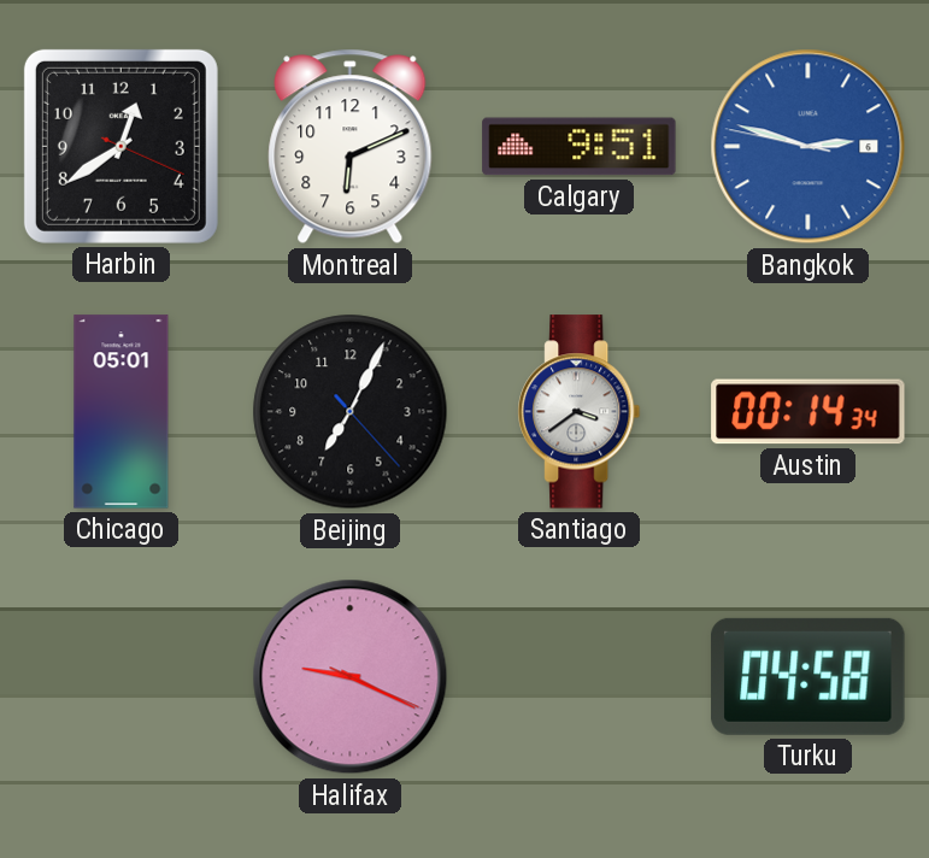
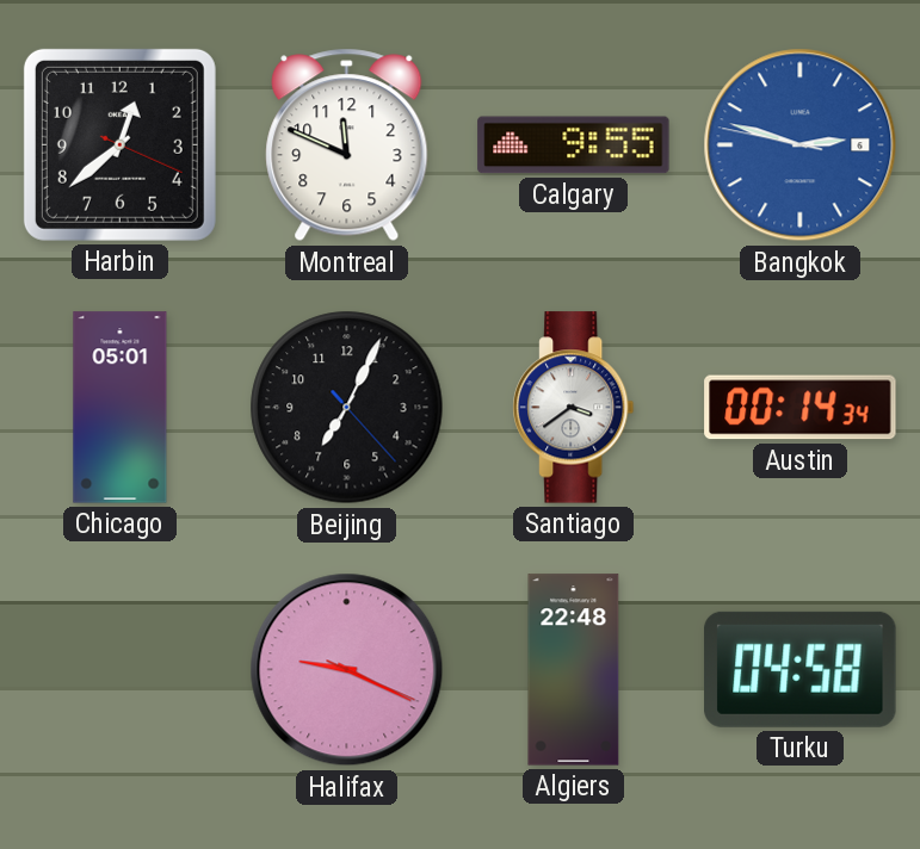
Harbin: 12:39 -> 12:38
Montreal: 6:11 -> 11:49
Calgary: 9:51 -> 9:55
Algiers: none -> 22:48
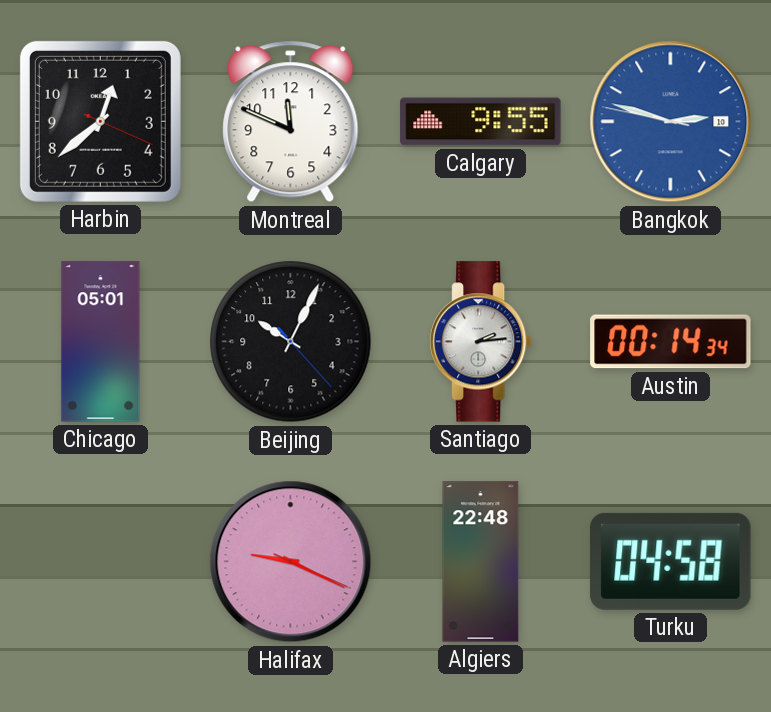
Bangkok date: 6 -> 10
Beijing: 7:04 -> 10:04
Santiago: 3:39 -> 2:14
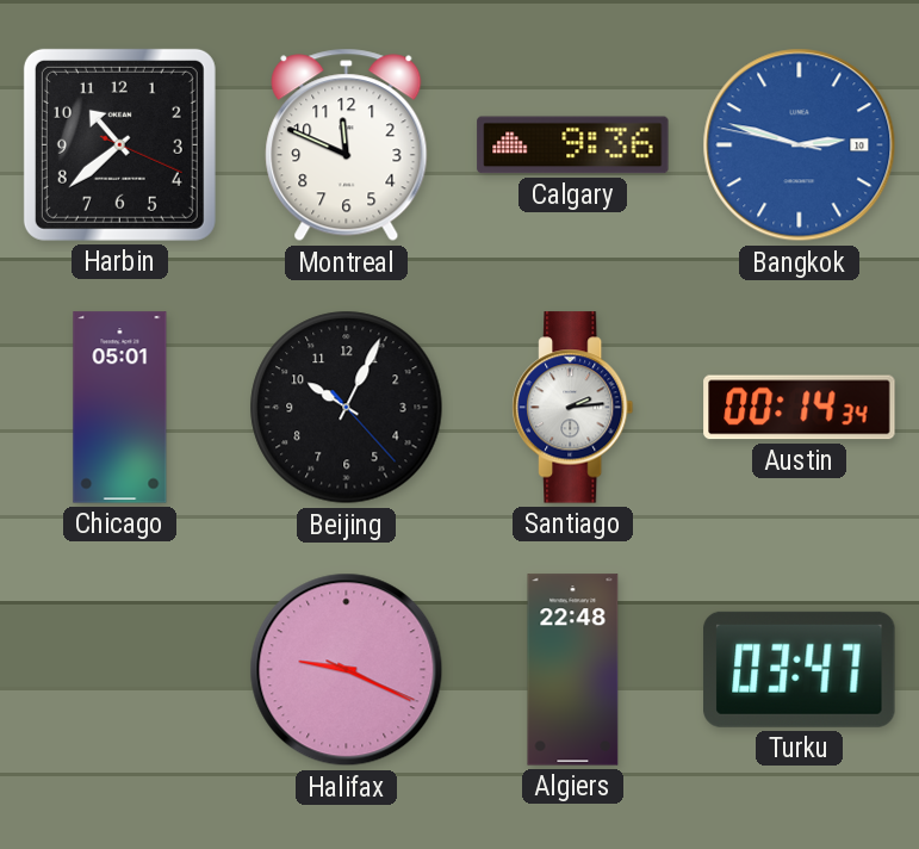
Harbin: 12:38 -> 10:38
Calgary: 9:55 -> 9:36
Turku: 04:58 -> 03:47
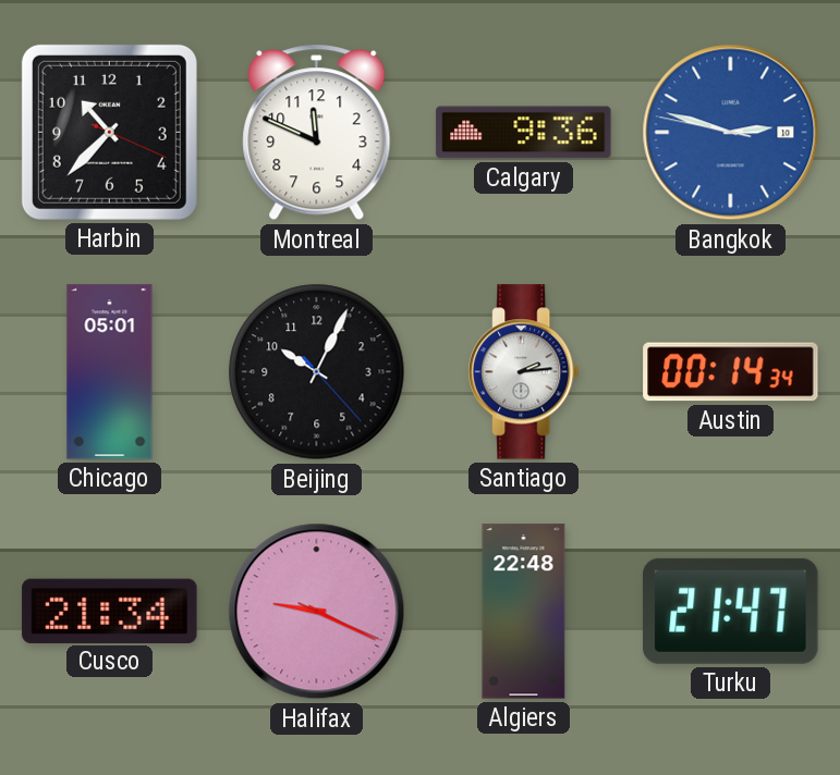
Harbin: 10:38 -> 10:37
Cusco: none -> 21:34
Turku: 03:47 -> 21:47
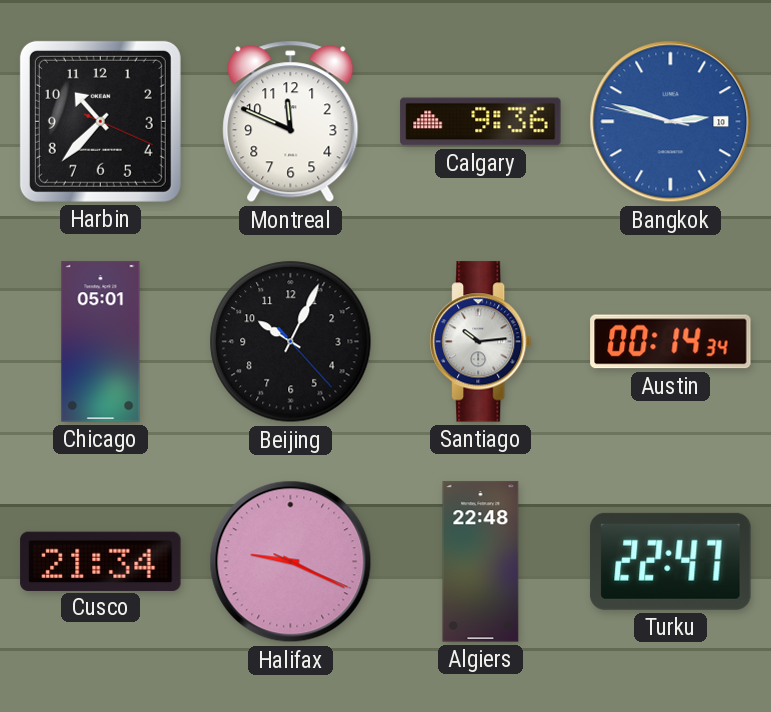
Santiago: 2:14 -> 10:14
Turku: 21:47 -> 22:47
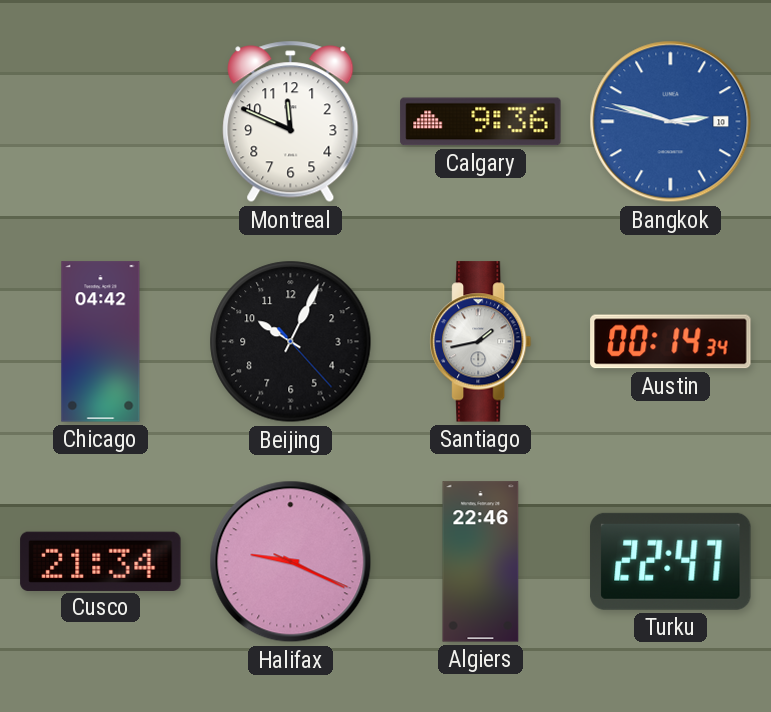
Harbin: 10:37 -> none
Chicago: 05:01 -> 04:42
Santiago: 10:14 -> 1:43
Algiers: 22:48 -> 22:46
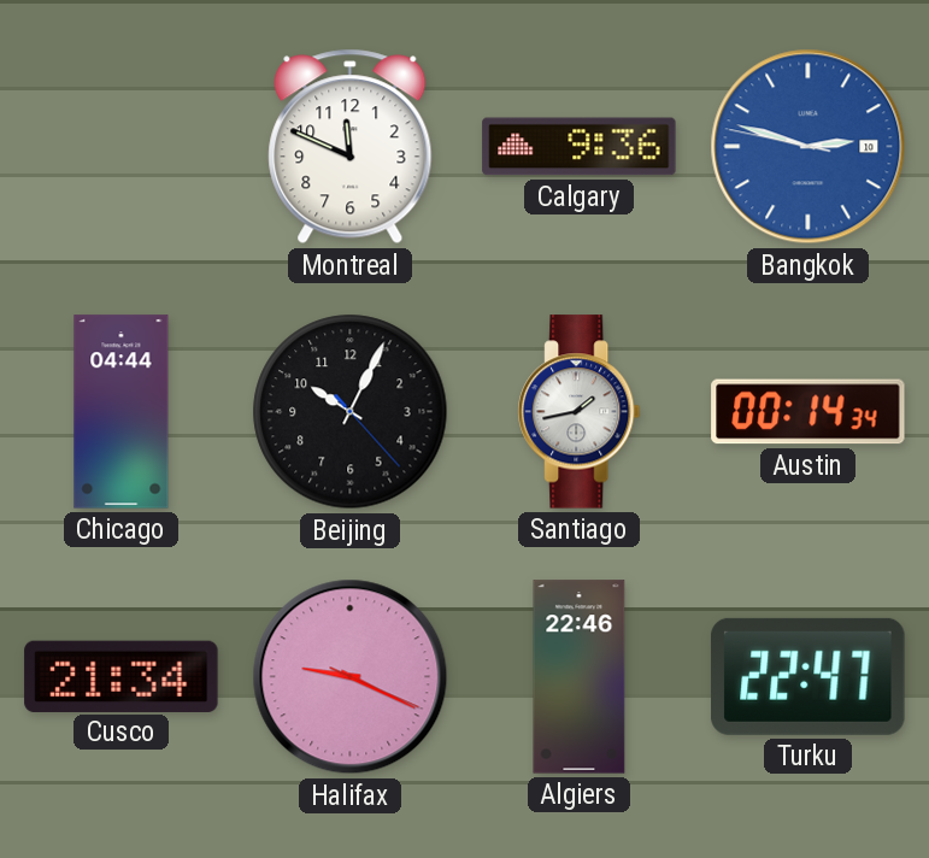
Chicago: 04:42 -> 04:44
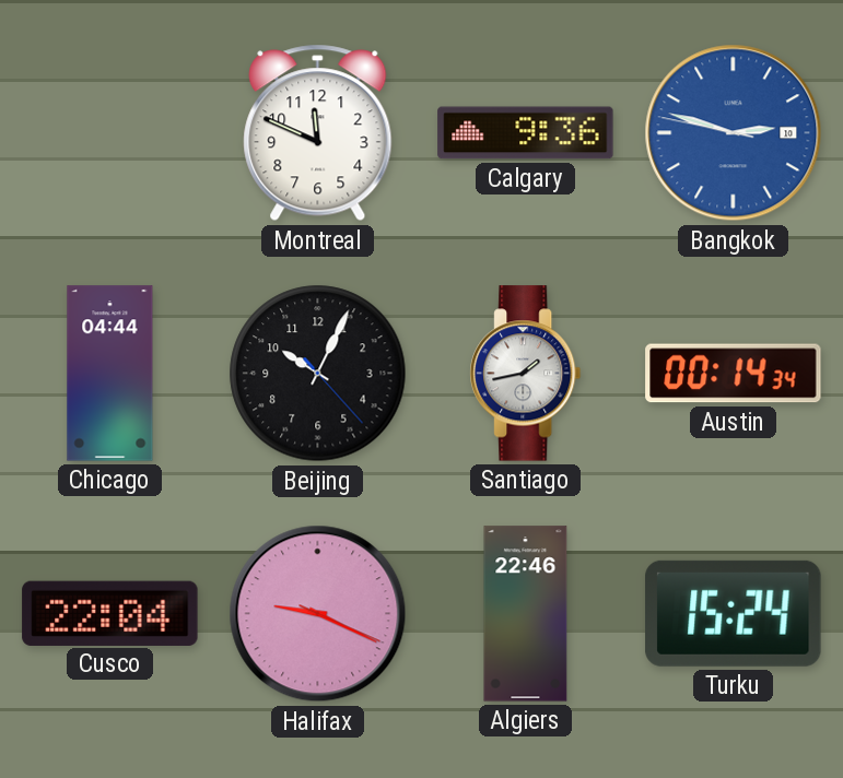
Cusco: 21:34 -> 22:04
Turku: 22:47 -> 15:24
